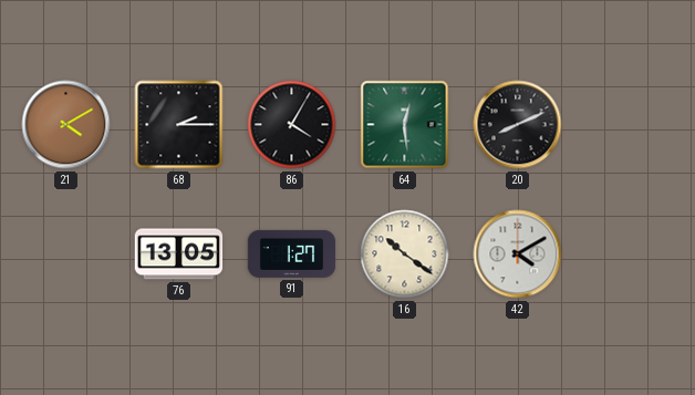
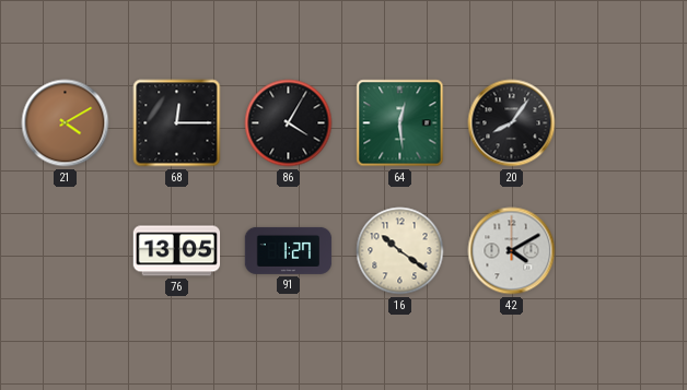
68: 2:15 -> 12:15
20: 8:11 -> 8:06
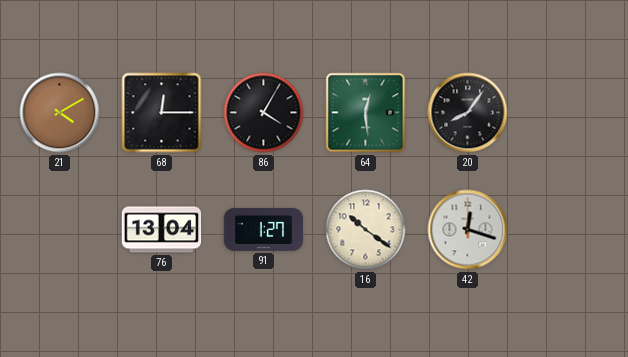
76: 13:05 -> 13:04
42: 4:10 -> 12:18
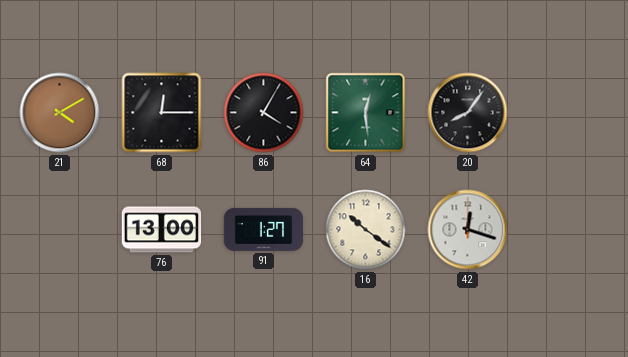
76: 13:04 -> 13:00
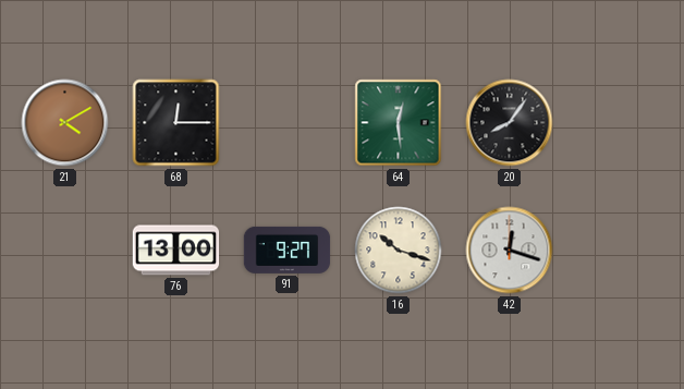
86: 4:05 -> none
91: 1:27 -> 9:27
16: 10:21 -> 10:18
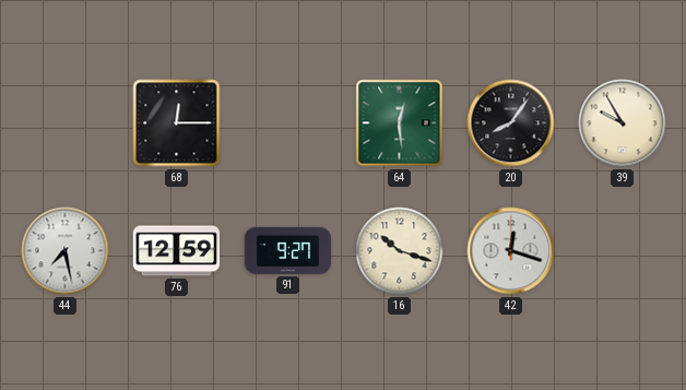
21: 4:10 -> none
39: none -> 9:55
44: none -> 7:28
76: 13:00 -> 12:59
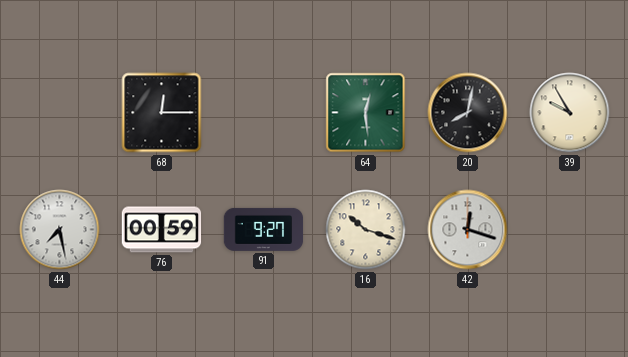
20: 8:06 -> 8:02
76: 12:59 -> 00:59
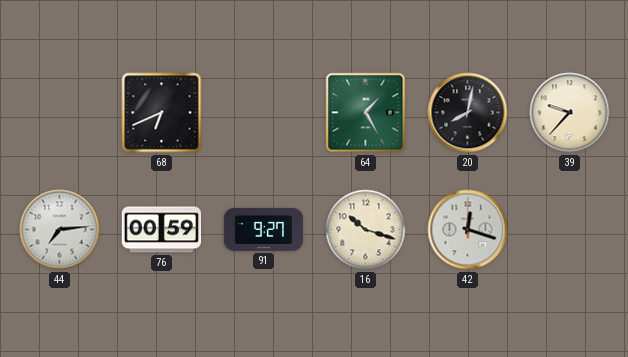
68: 12:15 -> 6:41
64: 12:29 -> 1:25
39: 9:55 -> 9:37
44: 7:28 -> 7:14
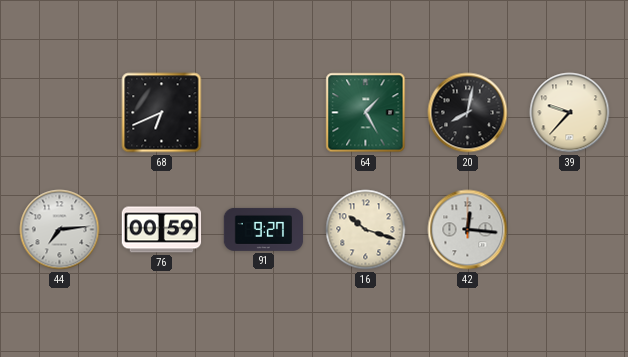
42: 12:18 -> 12:16
